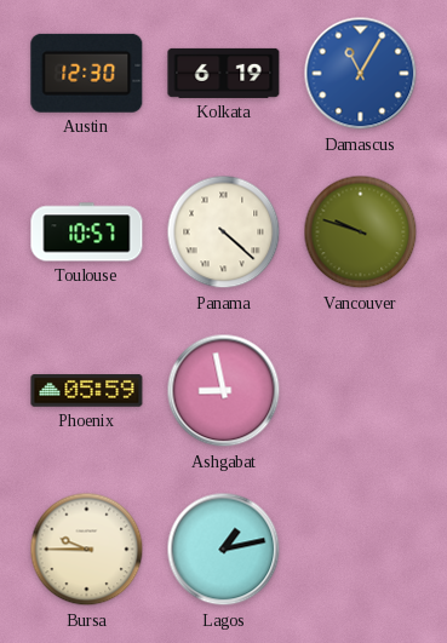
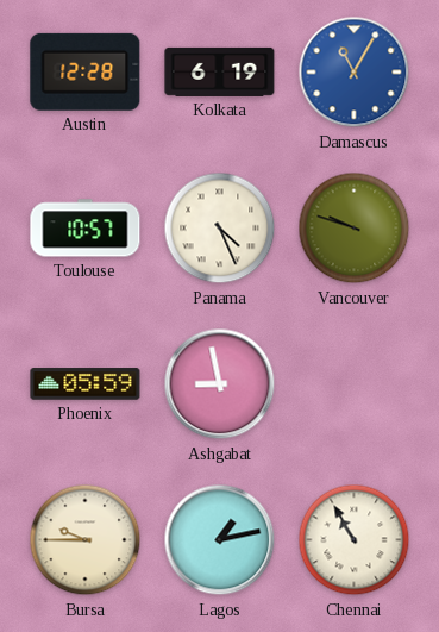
Austin: 12:30 -> 12:28
Panama: 4:22 -> 4:26
Chennai: none -> 10:55
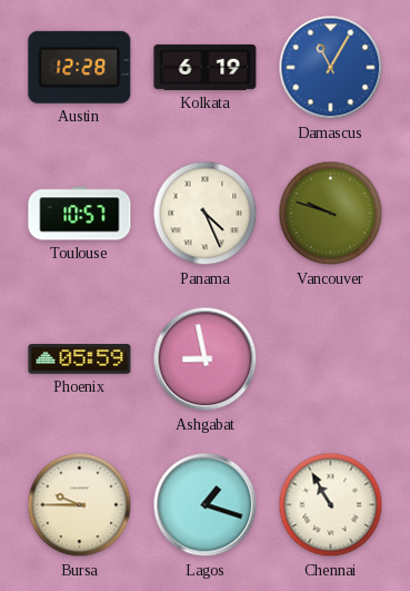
Lagos: 1:13 -> 1:18
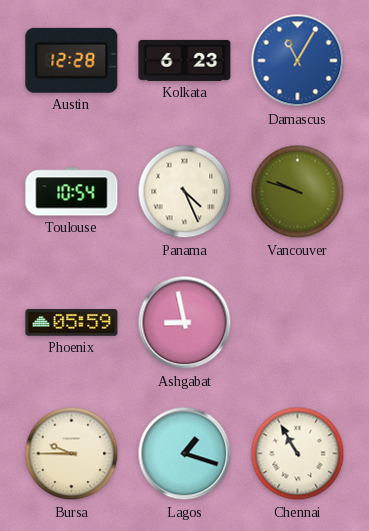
Kolkata: 6:19 -> 6:23
Toulouse: 10:57 -> 10:54
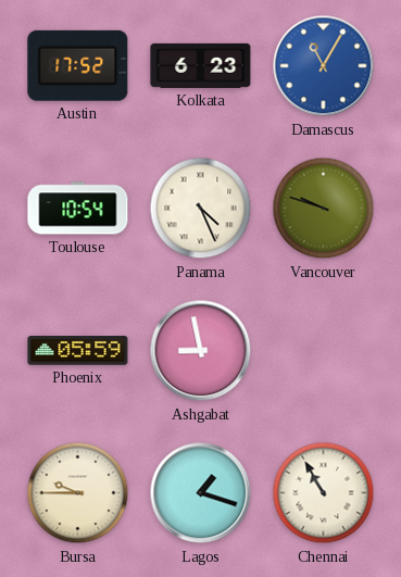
Austin: 12:28 -> 17:52
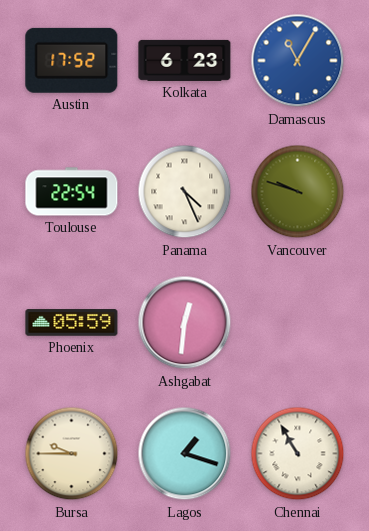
Toulouse: 10:54 -> 22:54
Ashgabat: 8:58 -> 12:31
